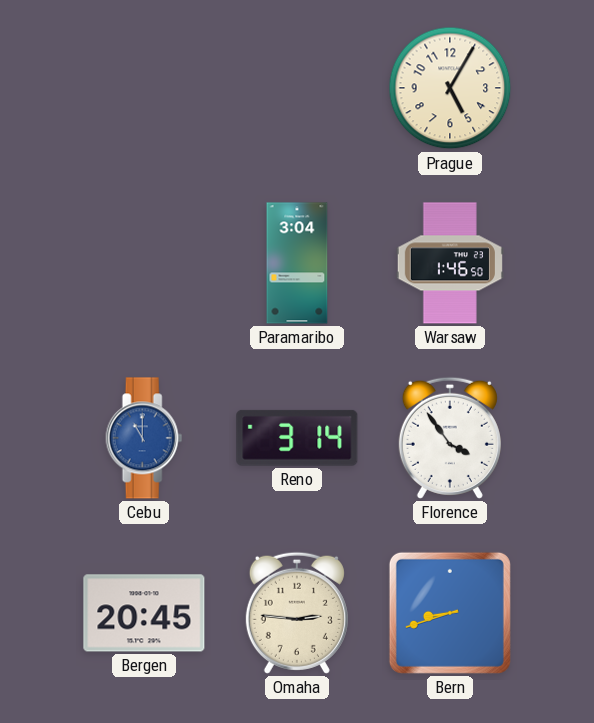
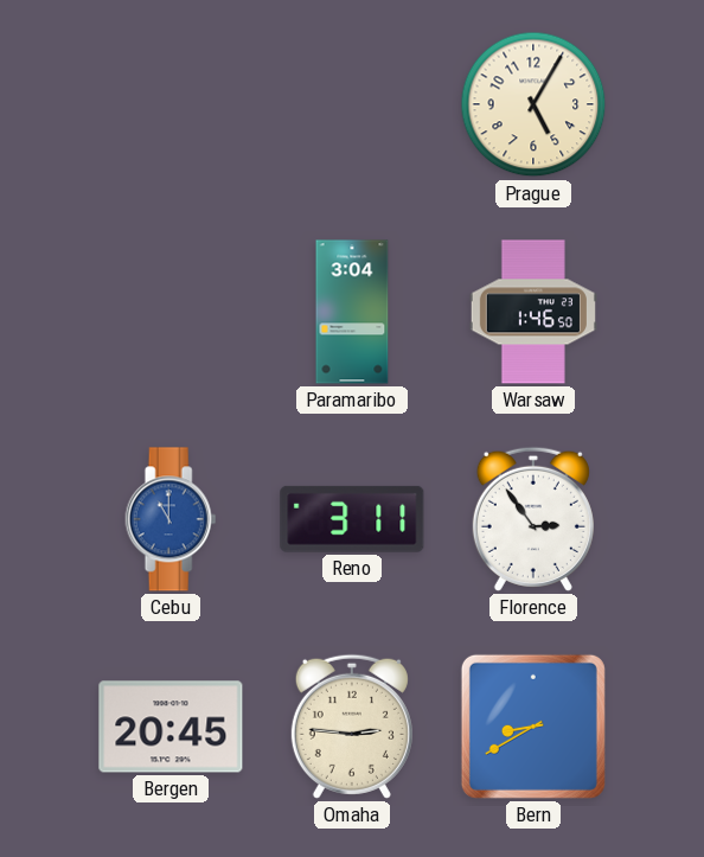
Reno: 3:14 -> 3:11
Florence: 3:54 -> 2:54
Bern: 8:42 -> 8:40
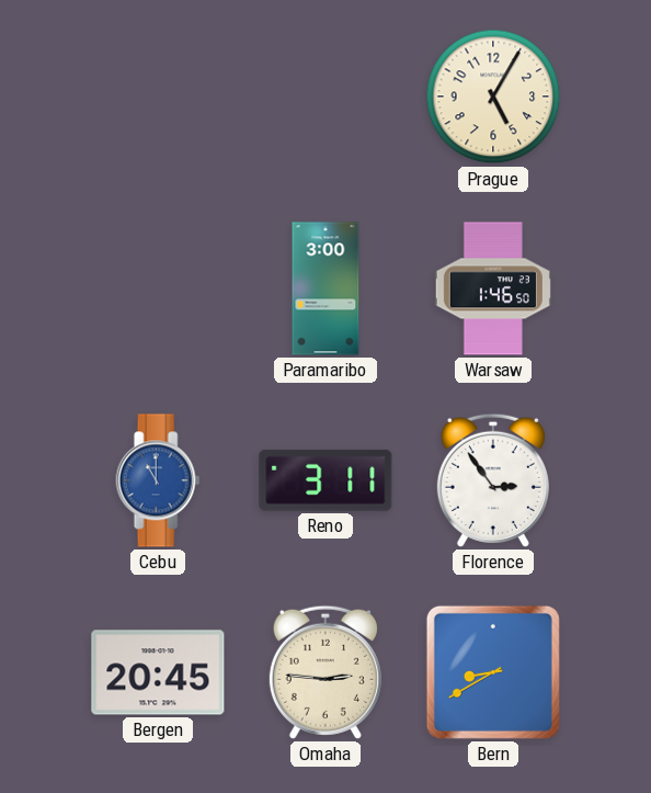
Paramaribo: 3:04 -> 3:00
